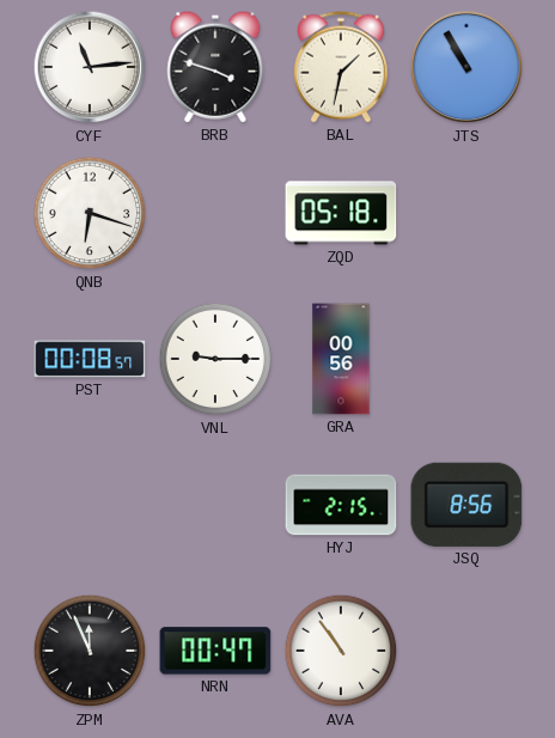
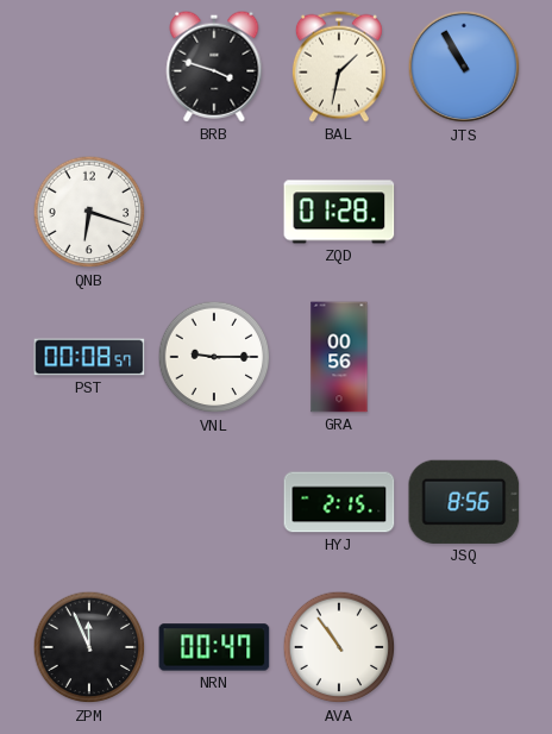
CYF: 11:14 -> none
ZQD: 05:18 -> 01:28
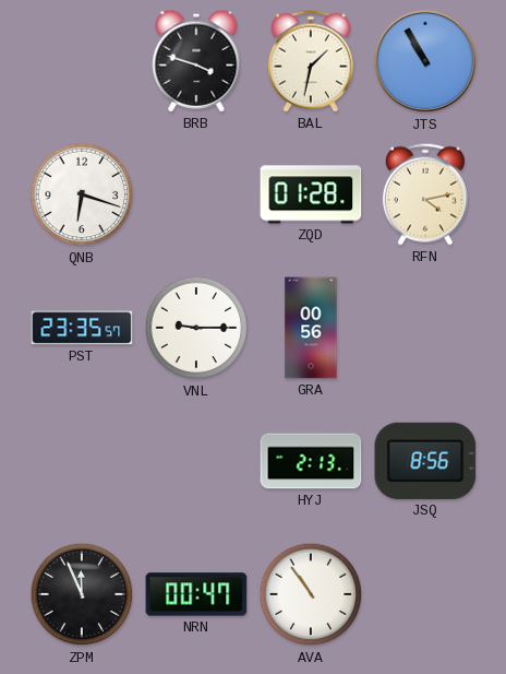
RFN: none -> 4:13
PST: 00:08 -> 23:35
HYJ: 2:15 -> 2:13
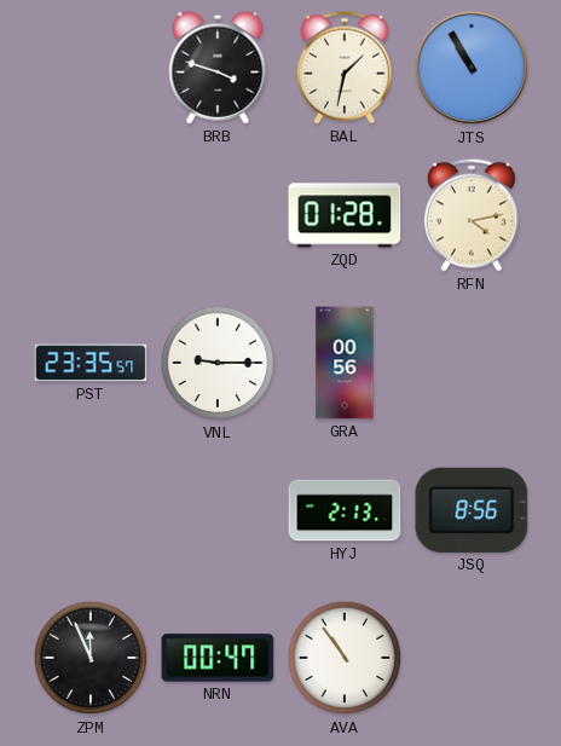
QNB: 6:18 -> none
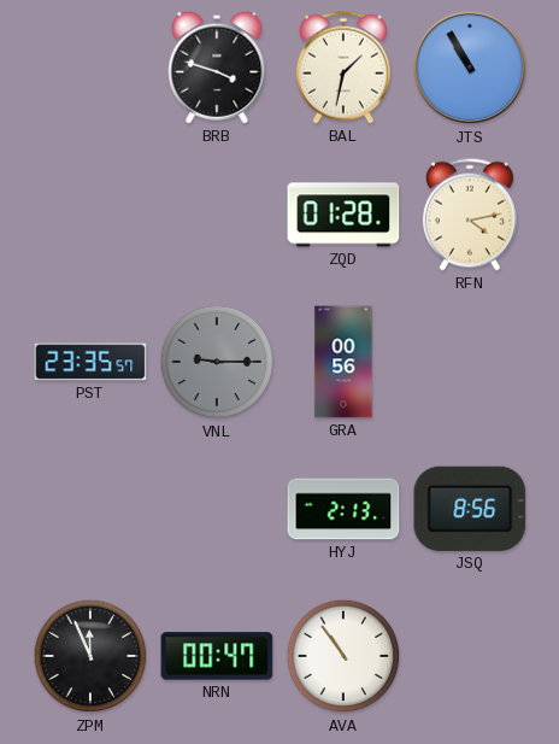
VNL dial: white -> grey
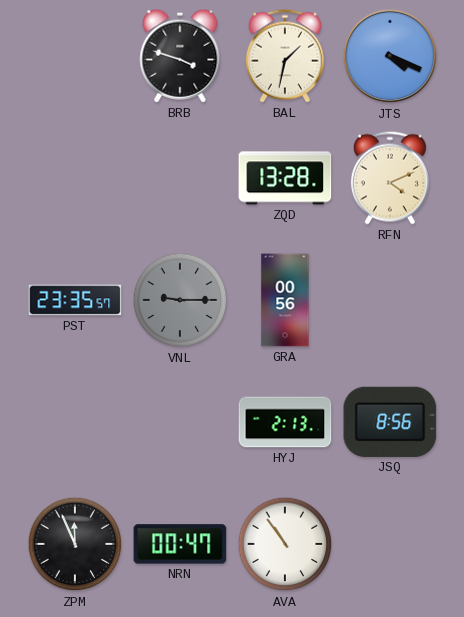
JTS: 10:55 -> 4:19
ZQD: 01:28 -> 13:28
RFN: 4:13 -> 4:11
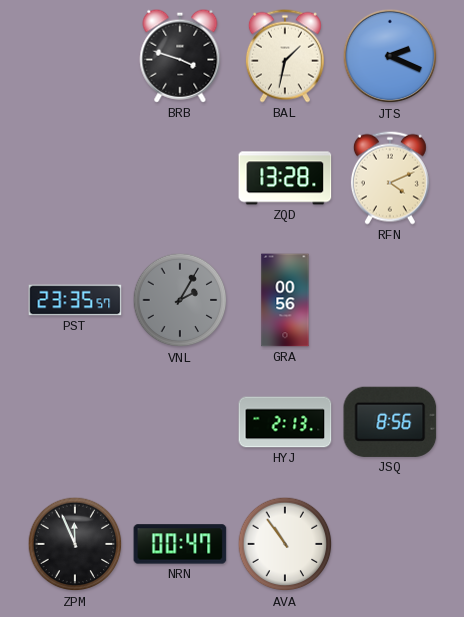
JTS: 4:19 -> 2:19
VNL: 9:15 -> 2:05
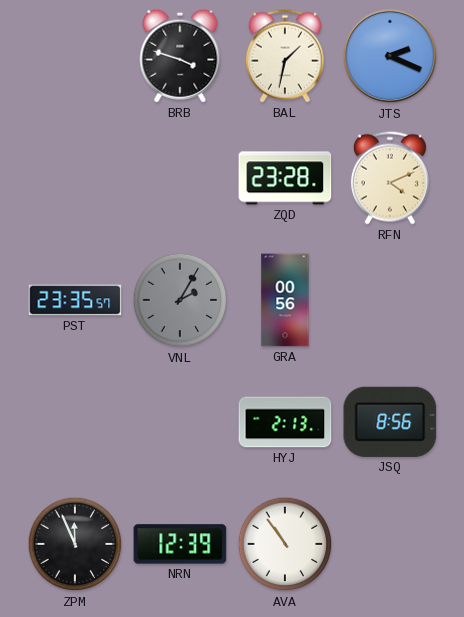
ZQD: 13:28 -> 23:28
NRN: 00:47 -> 12:39
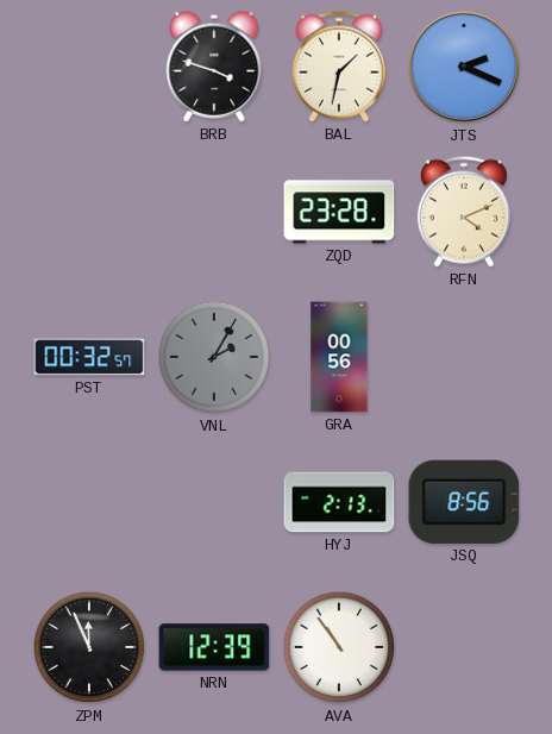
PST: 23:35 -> 00:32
